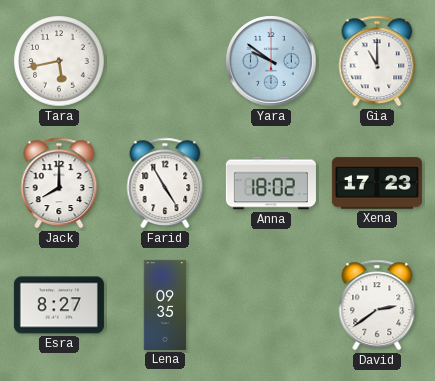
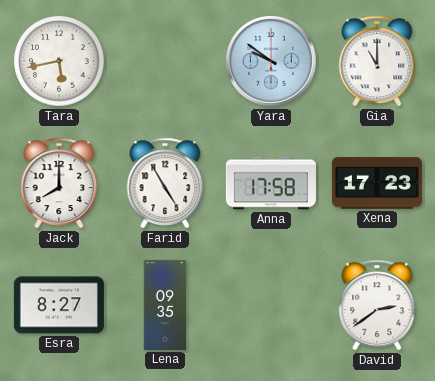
Anna: 18:02 -> 17:58
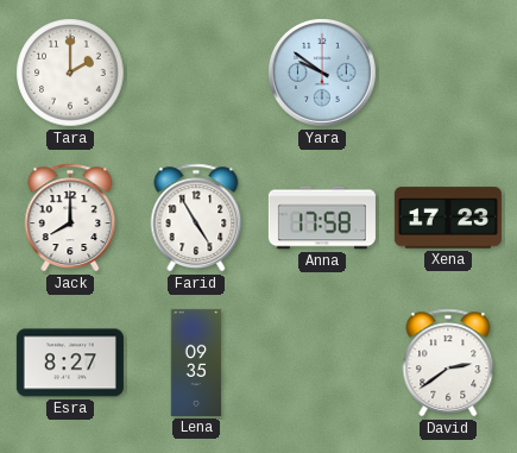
Tara: 5:43 -> 2:00
Gia: 11:00 -> none
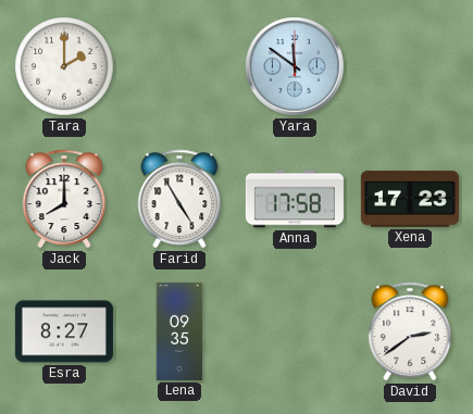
Yara: 9:51 -> 11:51
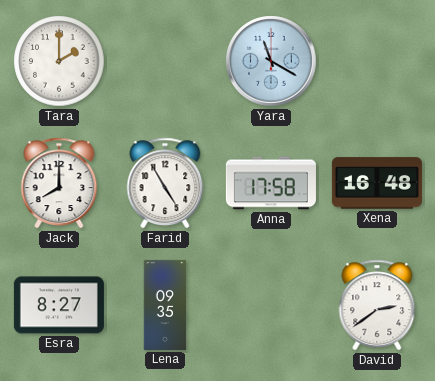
Yara: 11:51 -> 11:20
Xena: 17:23 -> 16:48
